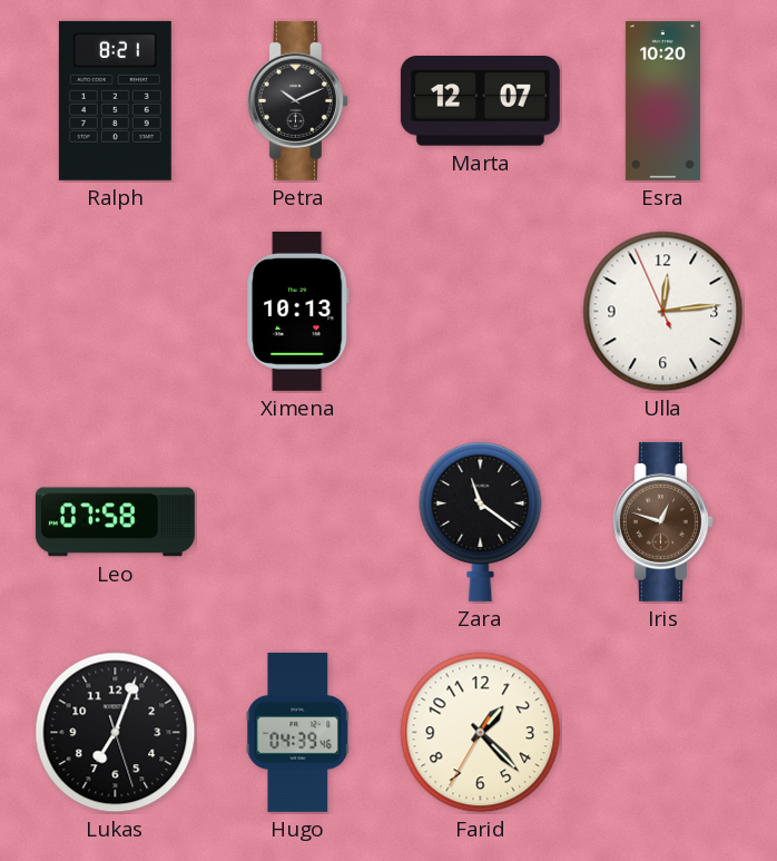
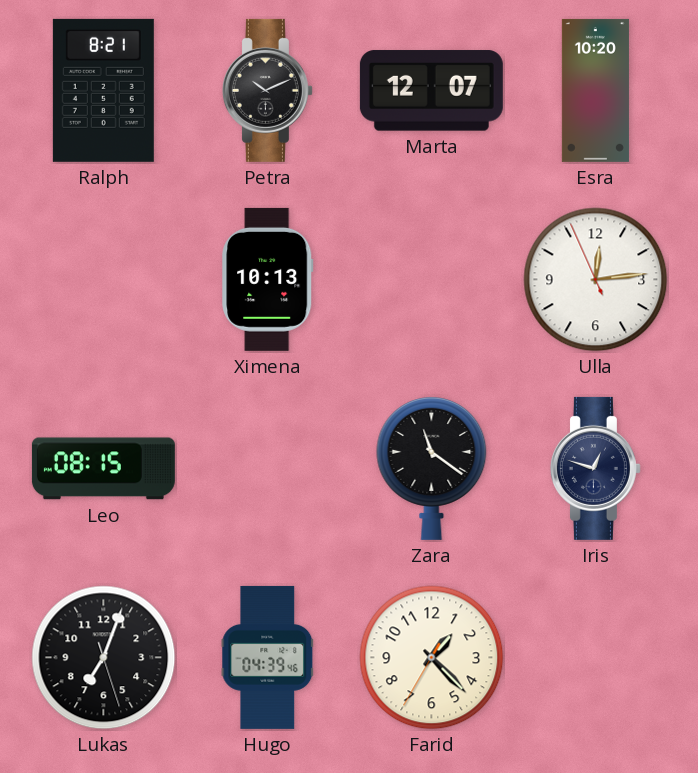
Leo: 07:58 -> 08:15
Iris dial: brown -> navy
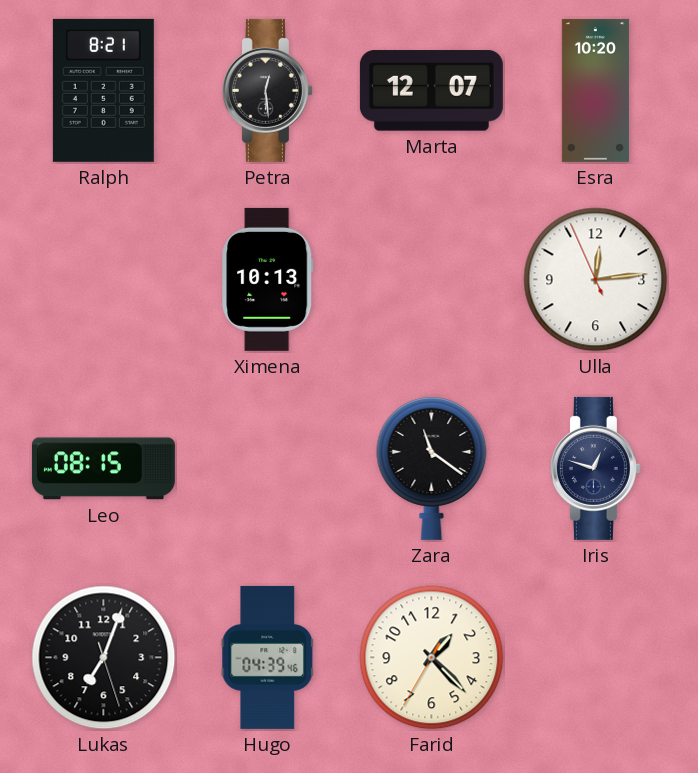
Petra: 10:11 -> 12:29
